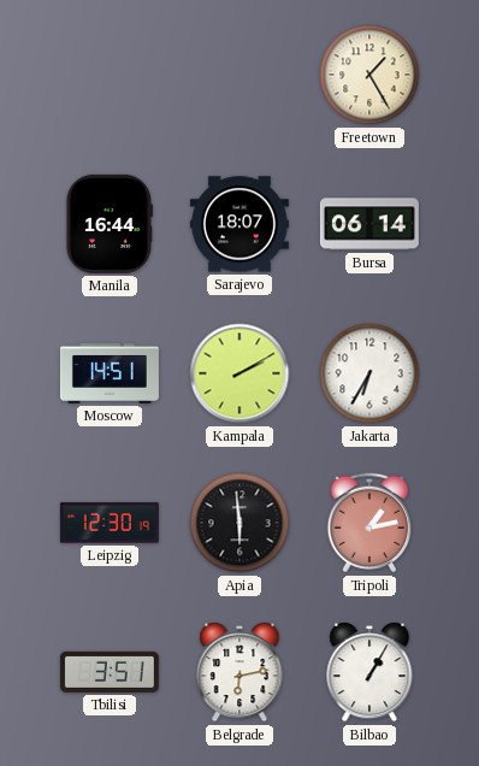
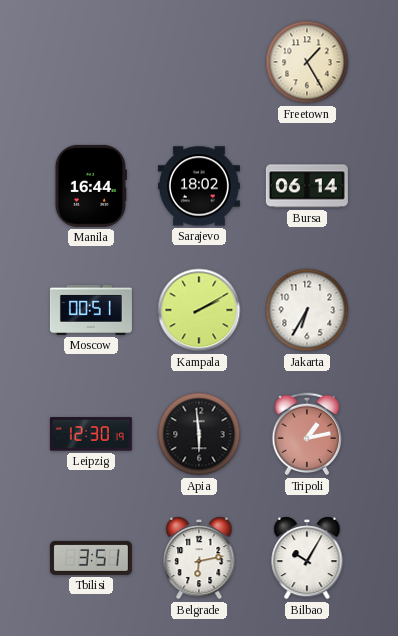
Sarajevo: 18:07 -> 18:02
Moscow: 14:51 -> 00:51
Bilbao: 1:05 -> 10:05
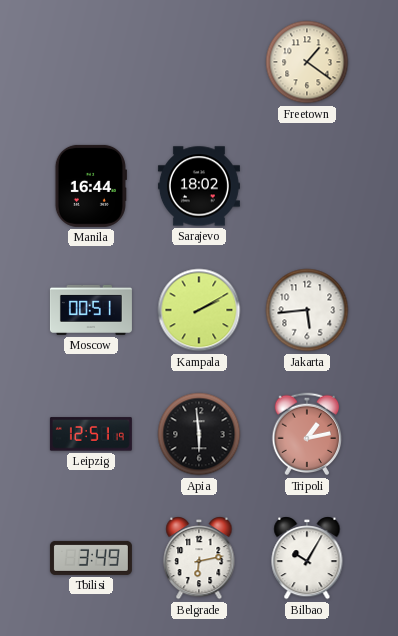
Freetown: 1:25 -> 1:21
Bursa: 06:14 -> none
Jakarta: 6:35 -> 5:44
Leipzig: 12:30 -> 12:51
Tbilisi: 3:51 -> 3:49
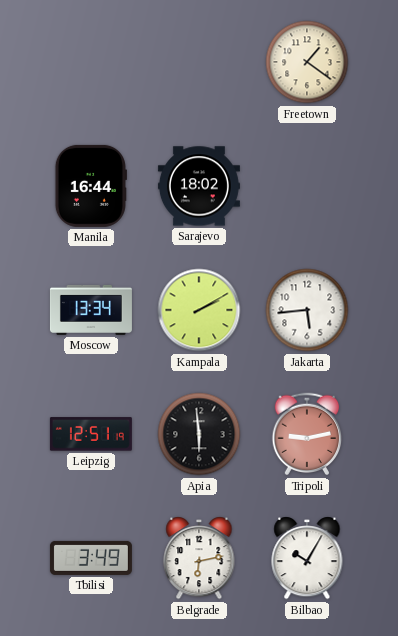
Moscow: 00:51 -> 13:34
Tripoli: 1:13 -> 9:13
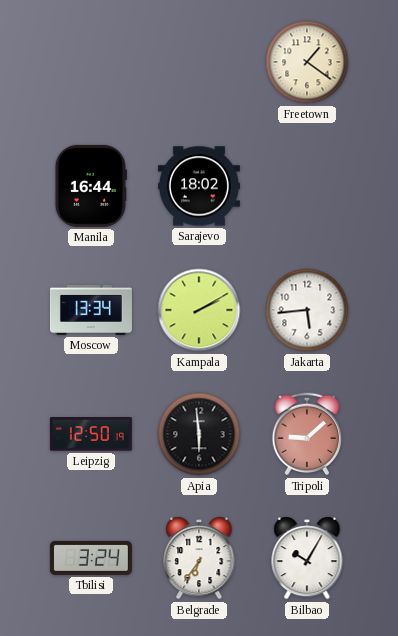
Leipzig: 12:51 -> 12:50
Tripoli: 9:13 -> 9:08
Tbilisi: 3:49 -> 3:24
Belgrade: 6:13 -> 6:36
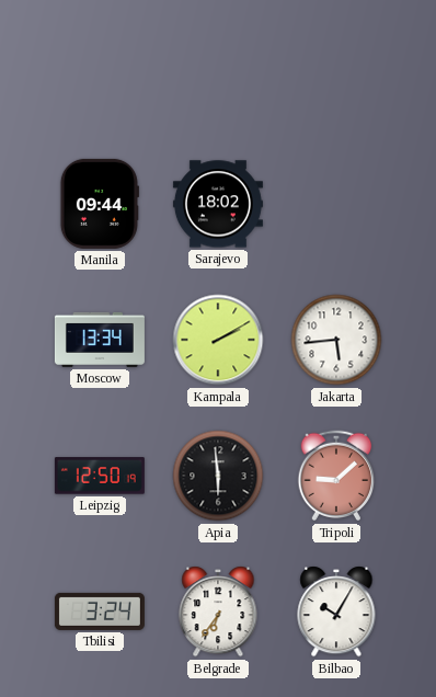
Freetown: 1:21 -> none
Manila: 16:44 -> 09:44
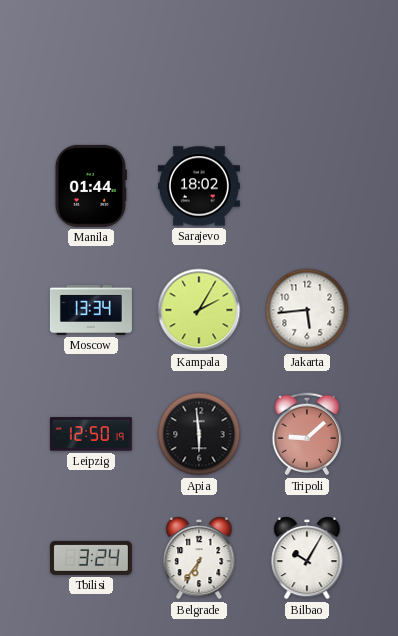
Manila: 09:44 -> 01:44
Kampala: 2:10 -> 2:05
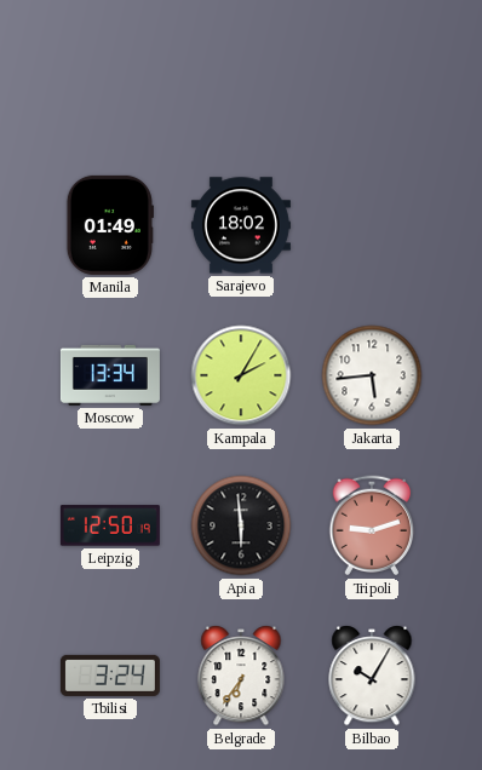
Manila: 01:44 -> 01:49
Tripoli: 9:08 -> 9:12
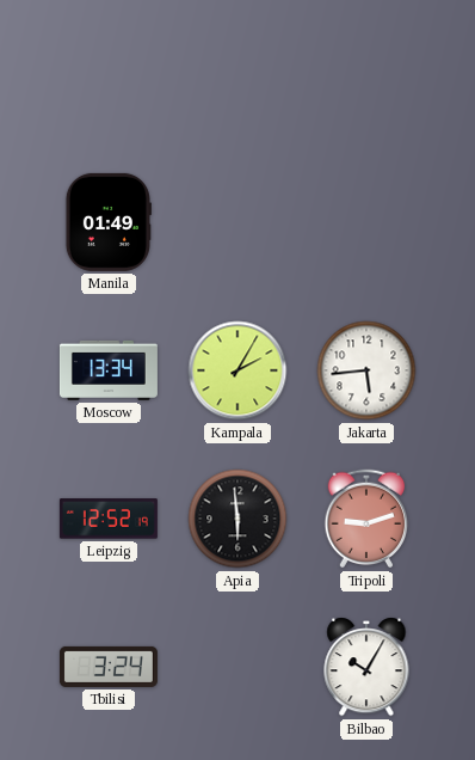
Sarajevo: 18:02 -> none
Leipzig: 12:50 -> 12:52
Belgrade: 6:36 -> none
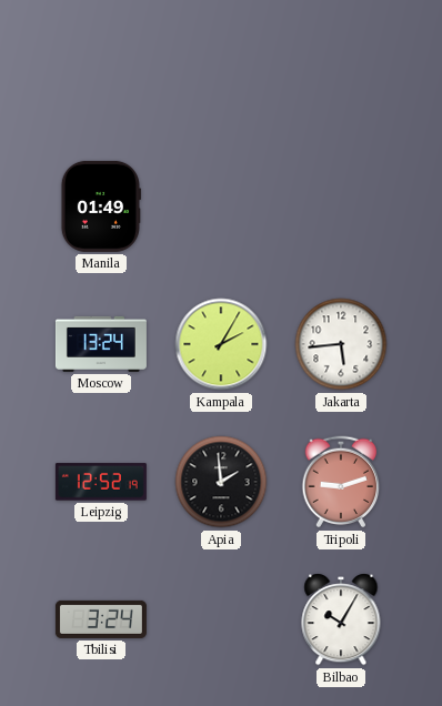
Moscow: 13:34 -> 13:24
Apia: 5:59 -> 1:59
